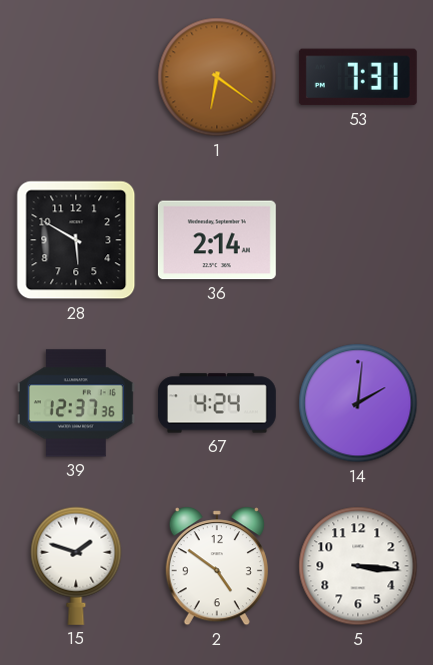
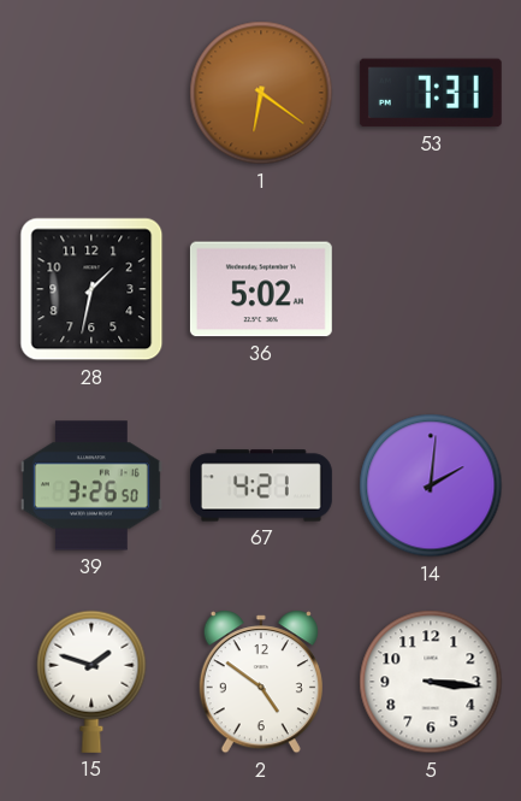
28: 5:50 -> 1:32
36: 2:14 -> 5:02
39: 12:37 -> 3:26
67: 4:24 -> 4:21
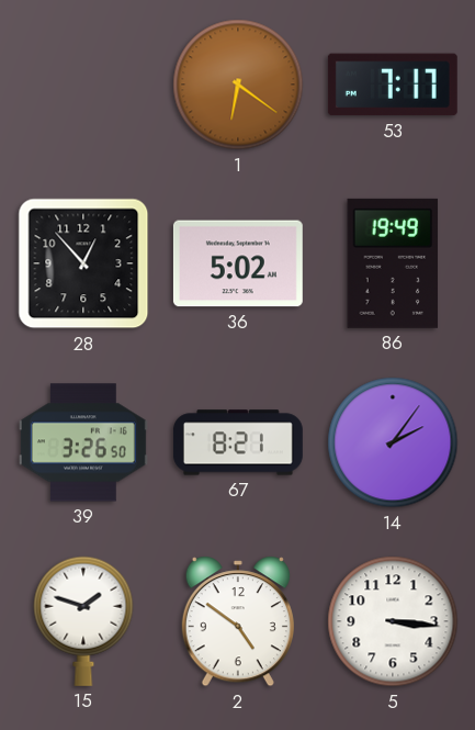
53: 7:31 -> 7:17
28: 1:32 -> 12:53
86: none -> 19:49
67: 4:21 -> 8:21
14: 2:01 -> 2:06
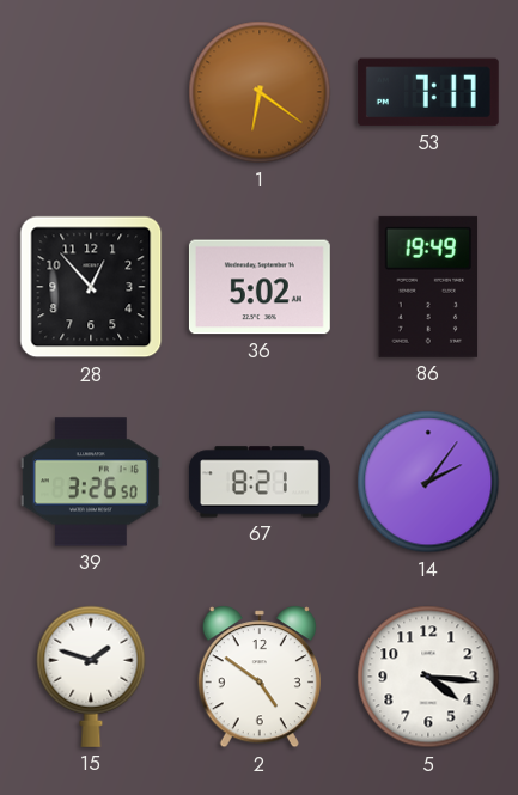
5: 3:16 -> 4:16
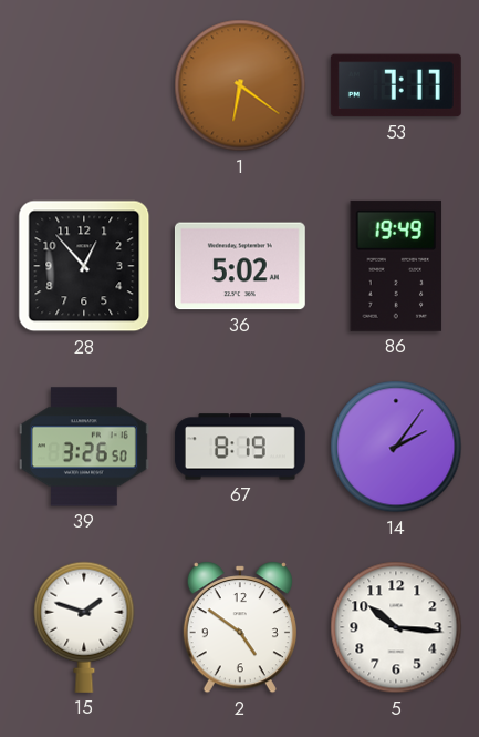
67: 8:21 -> 8:19
5: 4:16 -> 10:16
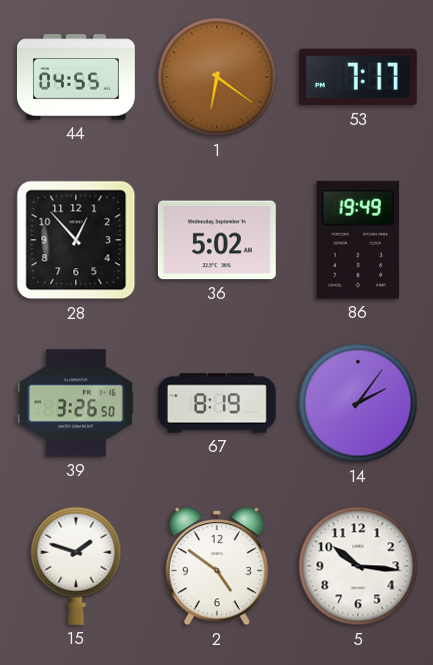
44: none -> 04:55
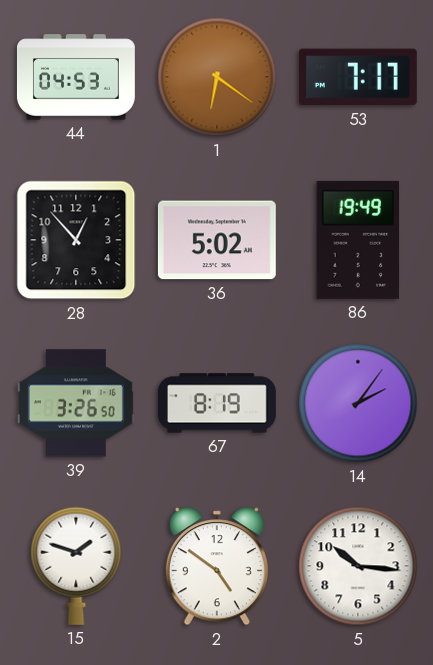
44: 04:55 -> 04:53
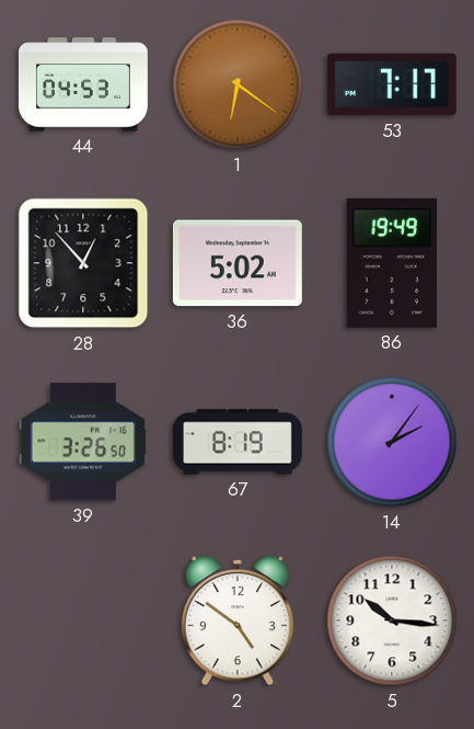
15: 1:48 -> none
